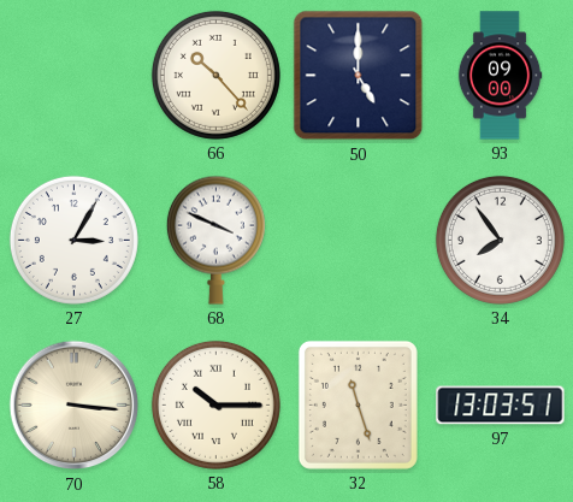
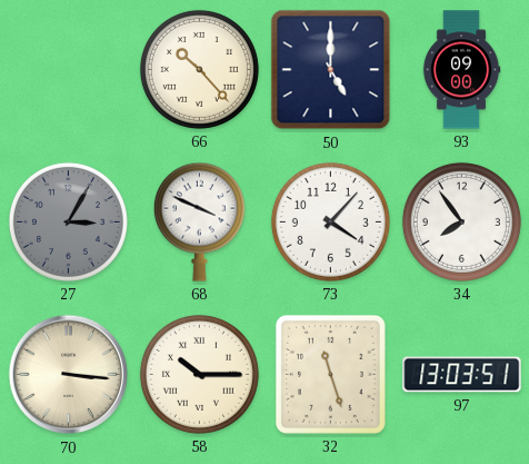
27 dial: white -> grey
73: none -> 4:07
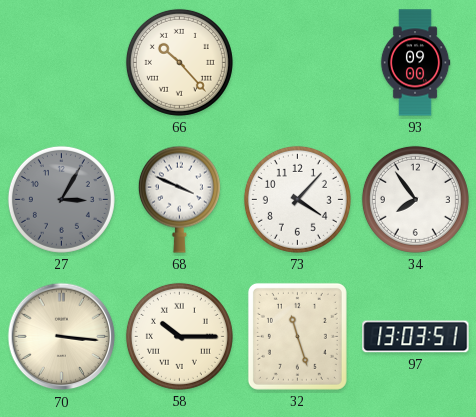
50: 5:00 -> none
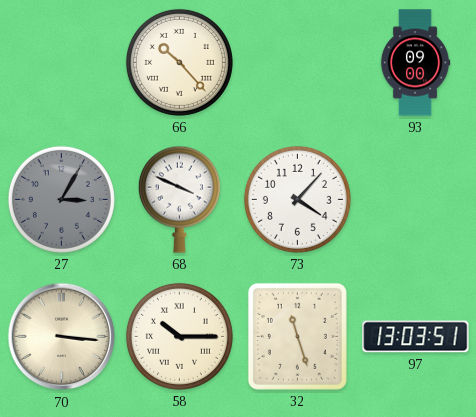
34: 7:54 -> none
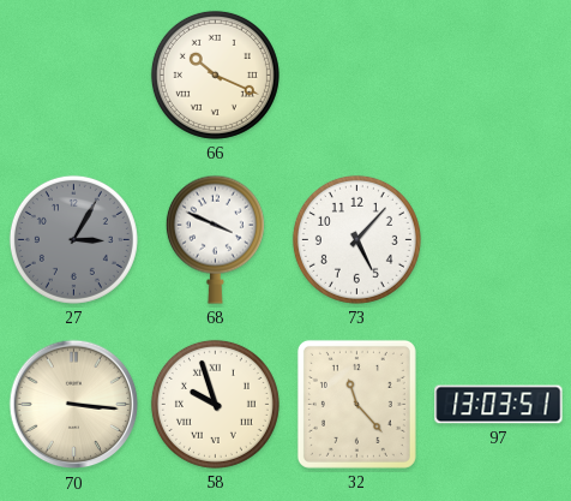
66: 10:23 -> 10:19
93: 09:00 -> none
73: 4:07 -> 5:07
58: 10:15 -> 9:57
32: 11:27 -> 11:23
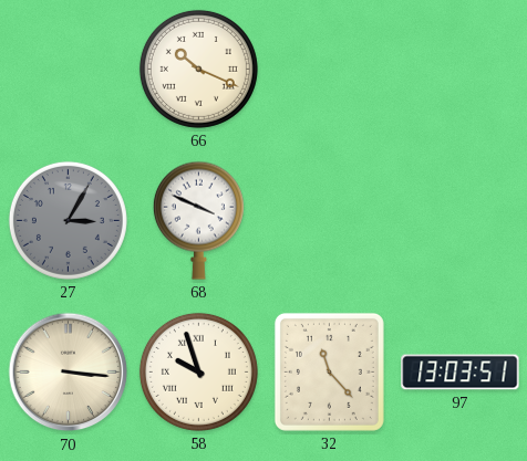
73: 5:07 -> none
